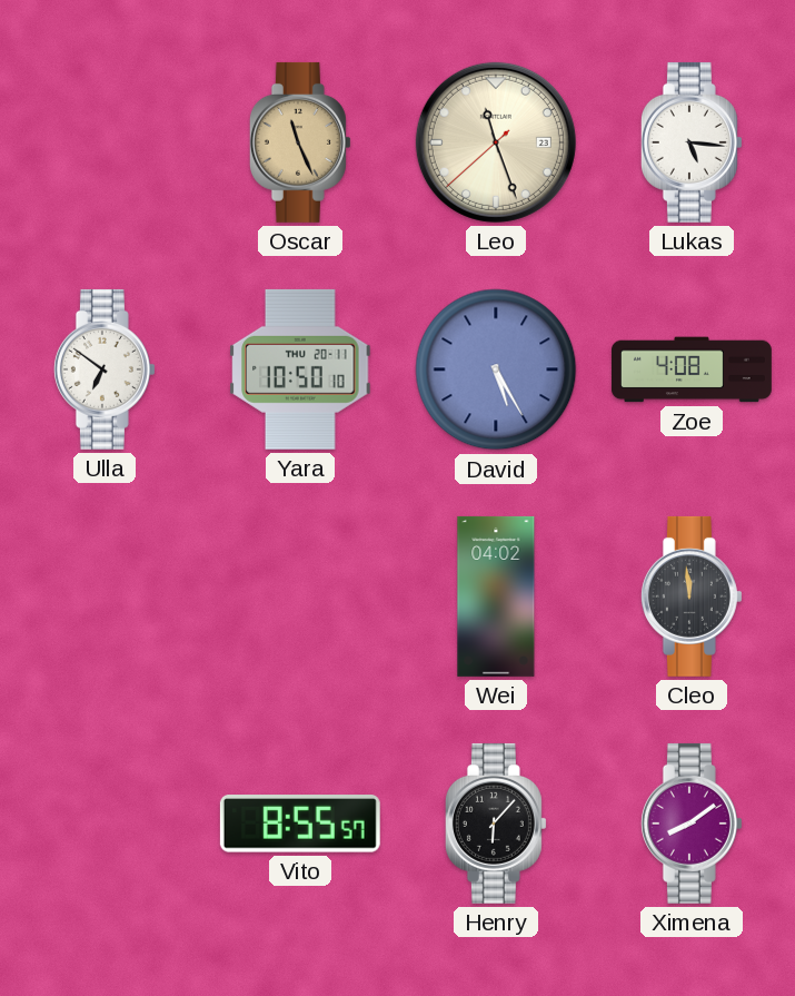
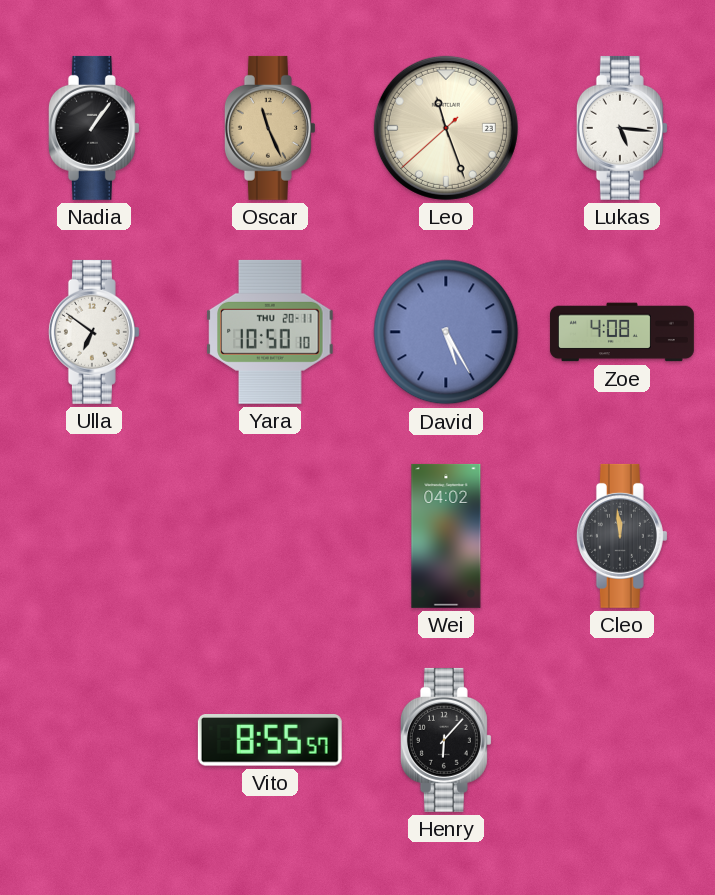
Nadia: none -> 1:06
Ximena: 8:09 -> none
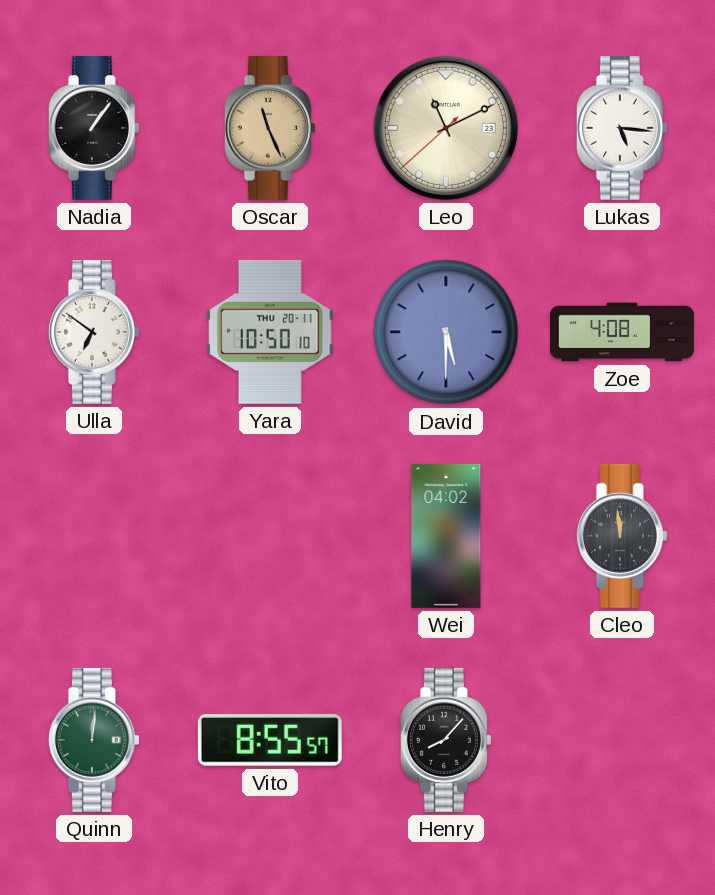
Leo: 11:26 -> 11:10
David: 5:25 -> 5:30
Quinn: none -> 12:01
Henry: 6:07 -> 8:07
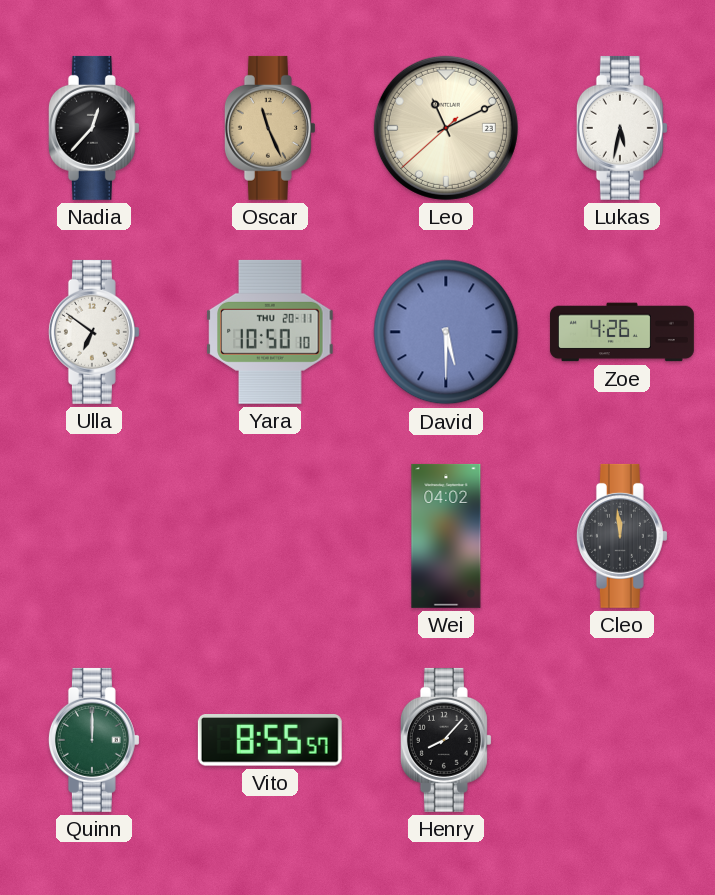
Nadia: 1:06 -> 12:37
Lukas: 5:16 -> 5:32
Zoe: 4:08 -> 4:26
Quinn: 12:01 -> 12:00
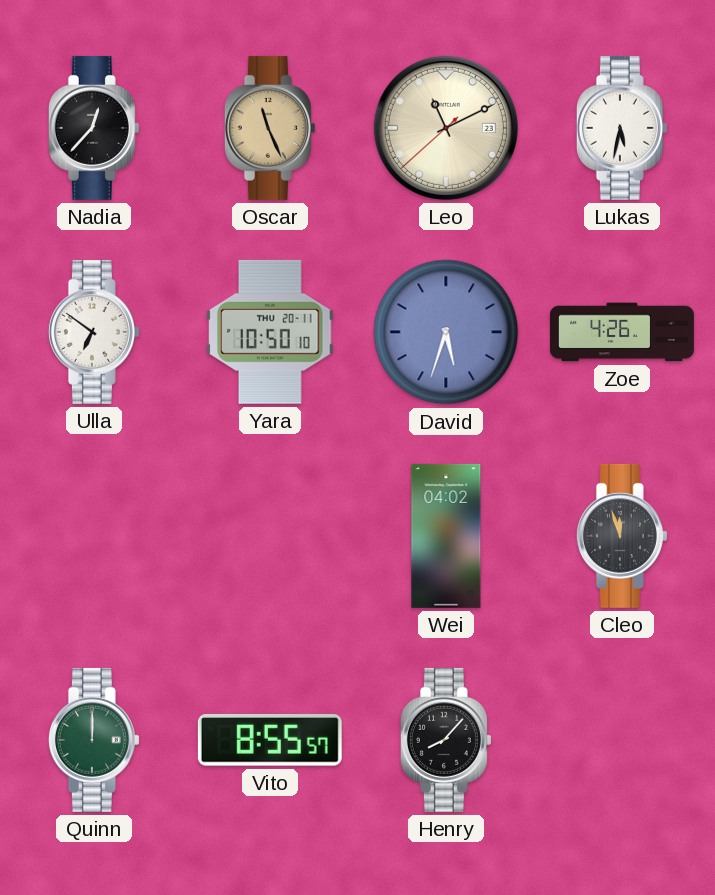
David: 5:30 -> 5:33
Cleo: 11:59 -> 11:57
